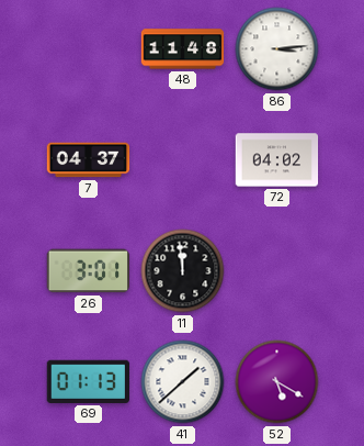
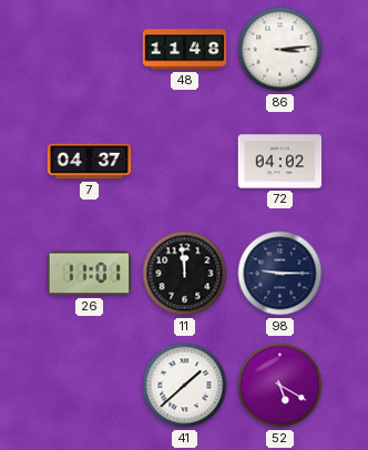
26: 3:01 -> 11:01
98: none -> 9:15
69: 01:13 -> none
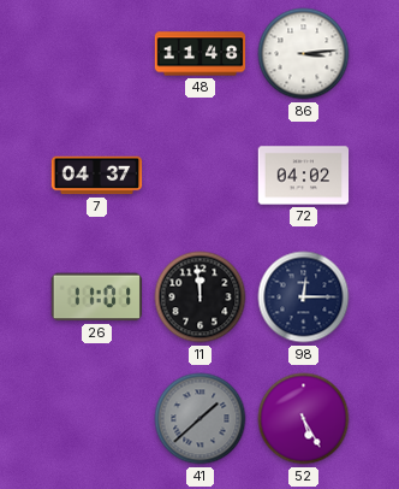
98: 9:15 -> 12:15
41 dial: white -> grey
52: 5:20 -> 5:25
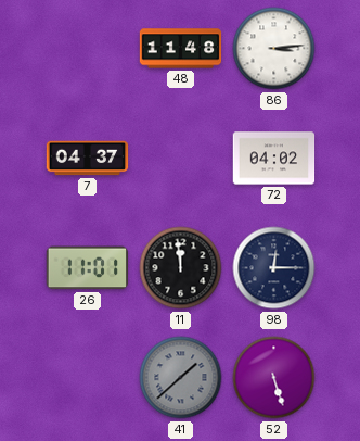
52: 5:25 -> 5:27
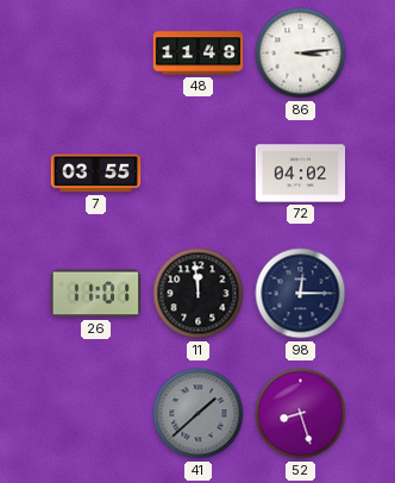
7: 04:37 -> 03:55
52: 5:27 -> 8:27
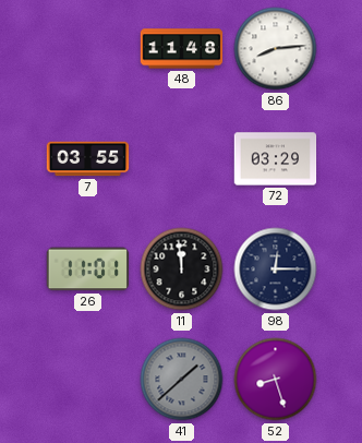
86: 3:14 -> 8:14
72: 04:02 -> 03:29
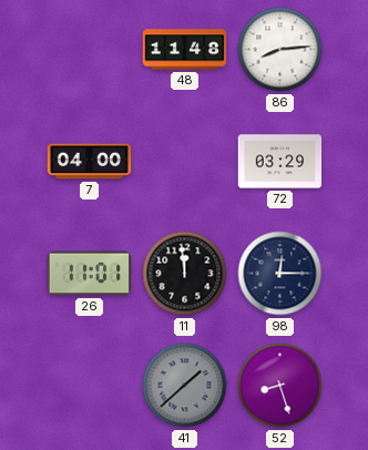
7: 03:55 -> 04:00
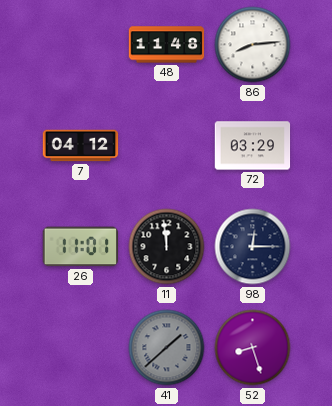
7: 04:00 -> 04:12
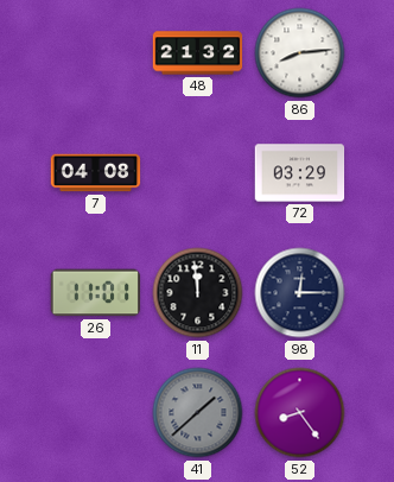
48: 11:48 -> 21:32
7: 04:12 -> 04:08
52: 8:27 -> 8:24
